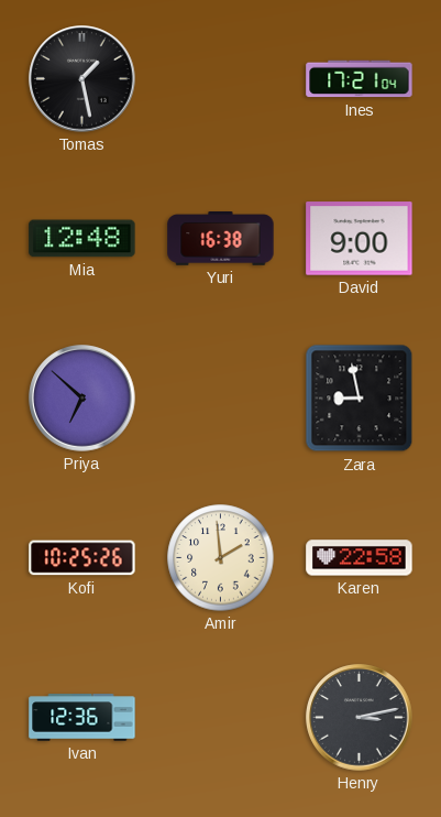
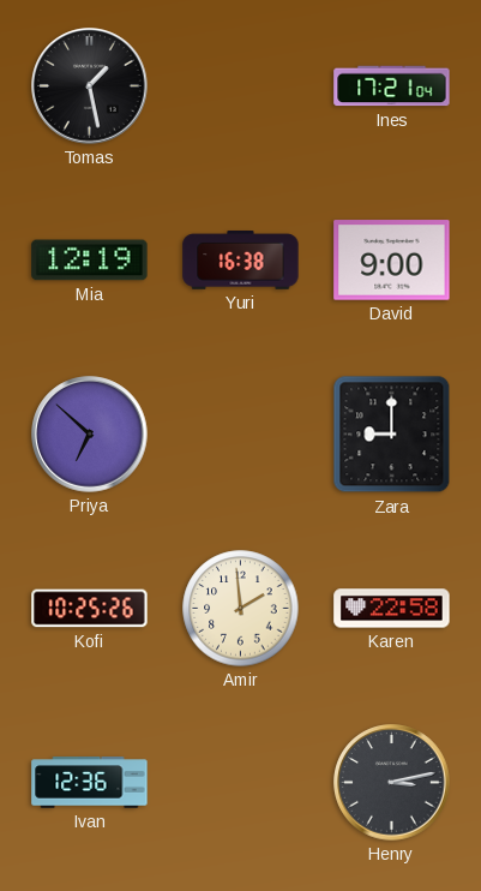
Mia: 12:48 -> 12:19
Zara: 8:58 -> 9:00
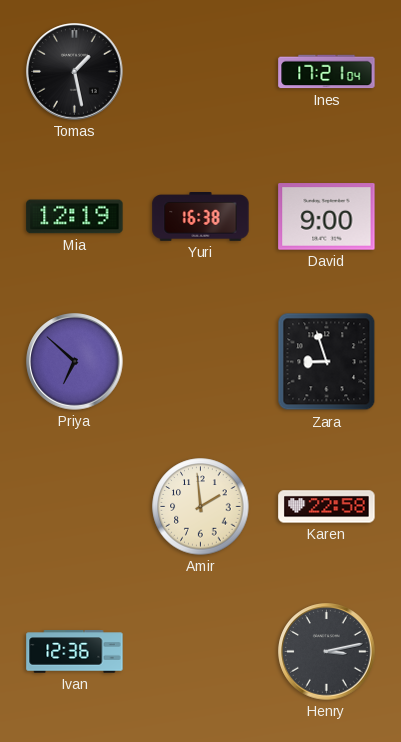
Zara: 9:00 -> 8:57
Kofi: 10:25 -> none
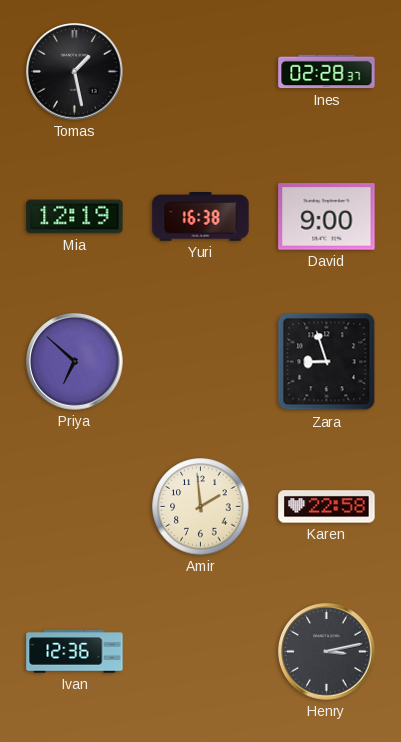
Ines: 17:21 -> 02:28
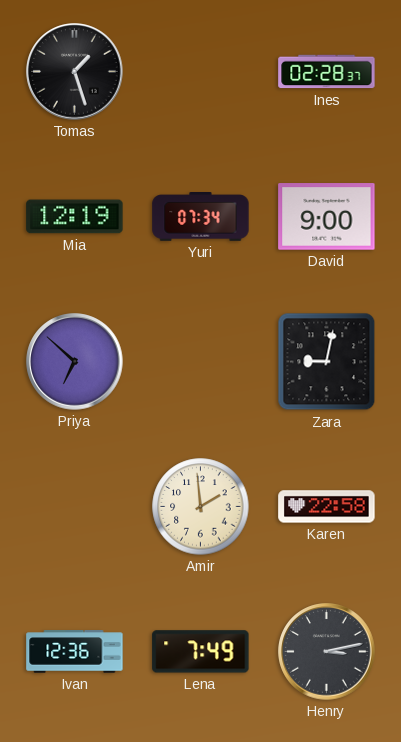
Tomas: 1:28 -> 1:27
Yuri: 16:38 -> 07:34
Zara: 8:57 -> 9:02
Lena: none -> 7:49
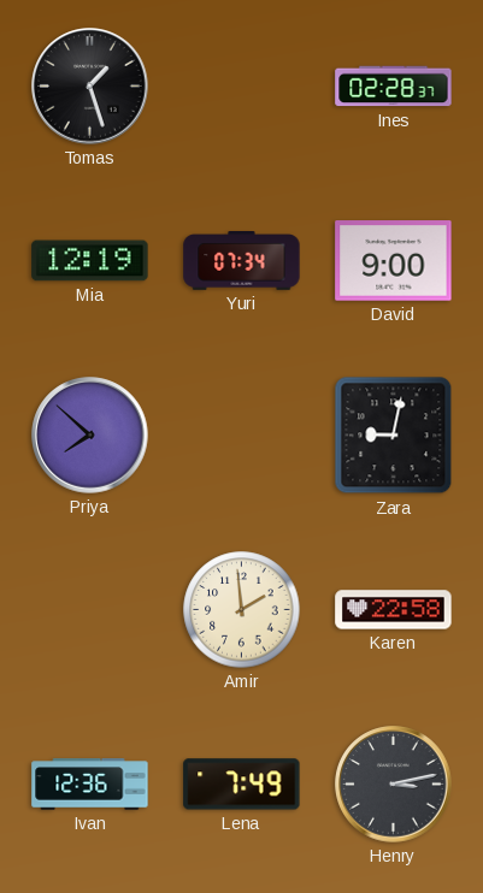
Priya: 6:52 -> 7:52
